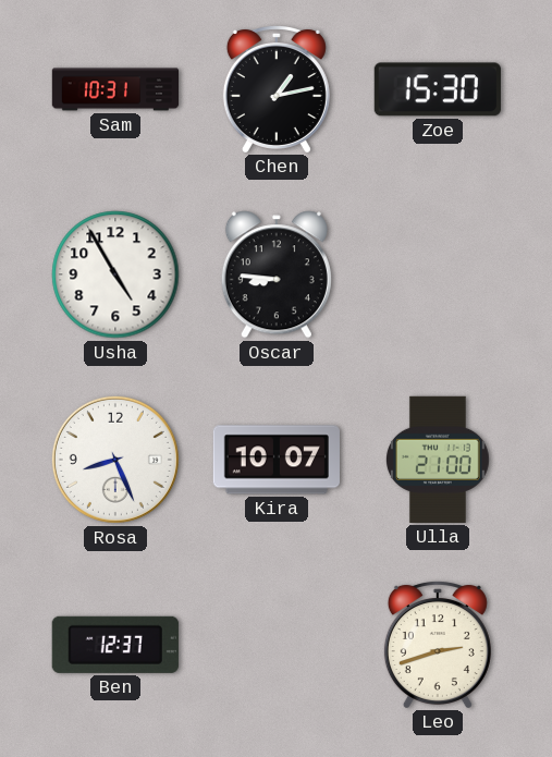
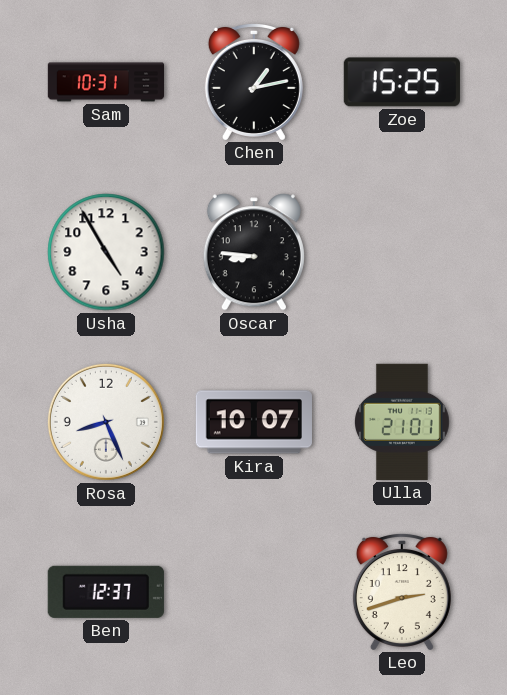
Zoe: 15:30 -> 15:25
Ulla: 21:00 -> 21:01
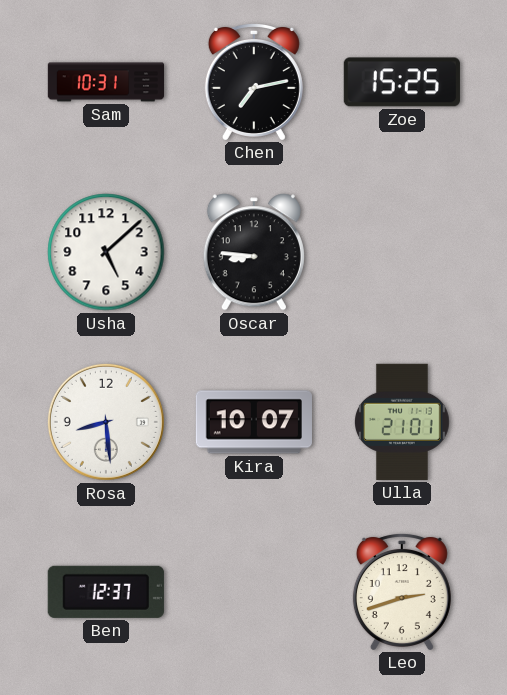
Chen: 1:13 -> 7:13
Usha: 4:55 -> 5:08
Rosa: 8:26 -> 8:29
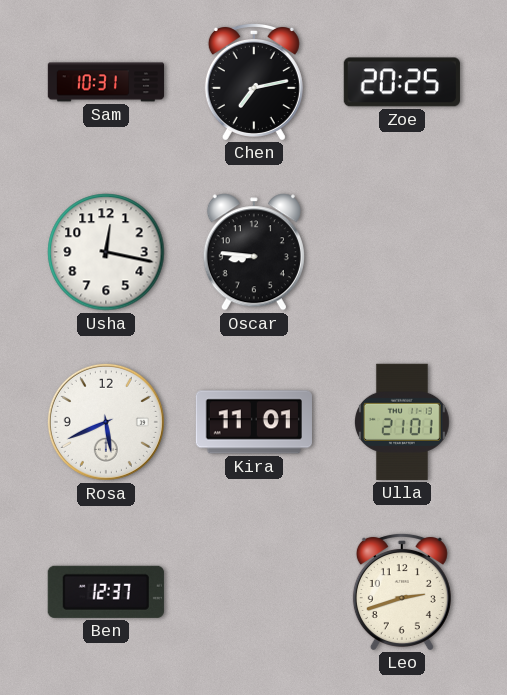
Zoe: 15:25 -> 20:25
Usha: 5:08 -> 12:17
Rosa: 8:29 -> 5:41
Kira: 10:07 -> 11:01
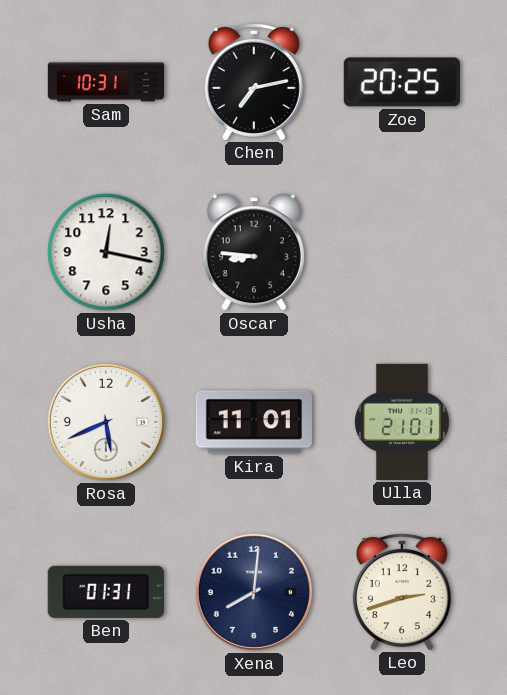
Ben: 12:37 -> 01:31
Xena: none -> 8:01
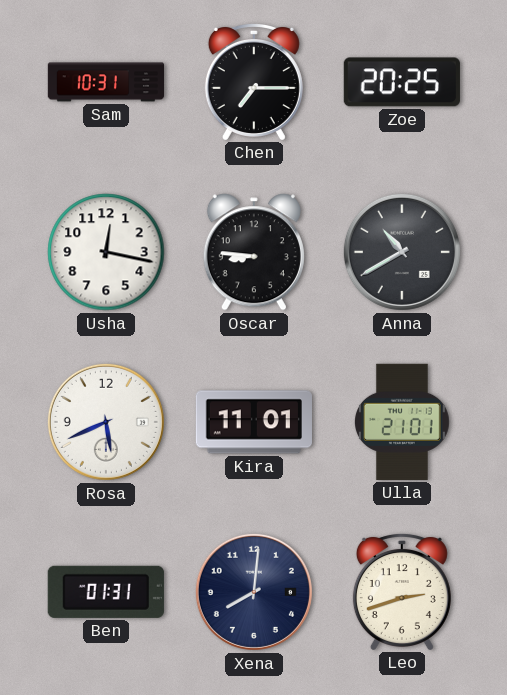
Chen: 7:13 -> 7:15
Anna: none -> 10:40
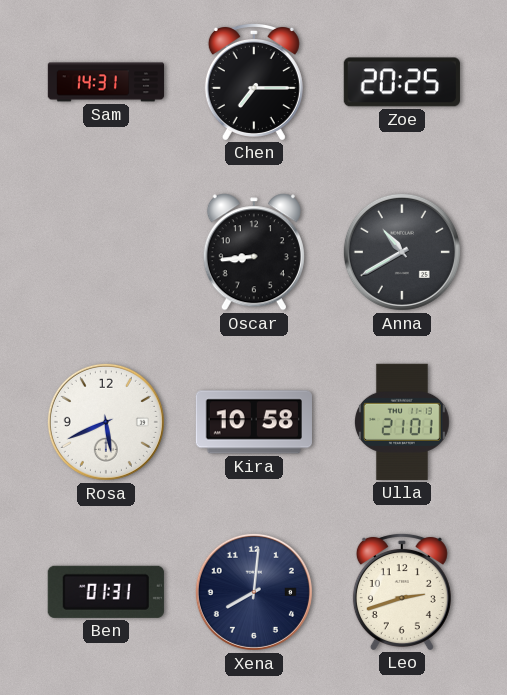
Sam: 10:31 -> 14:31
Usha: 12:17 -> none
Oscar: 8:46 -> 8:44
Kira: 11:01 -> 10:58
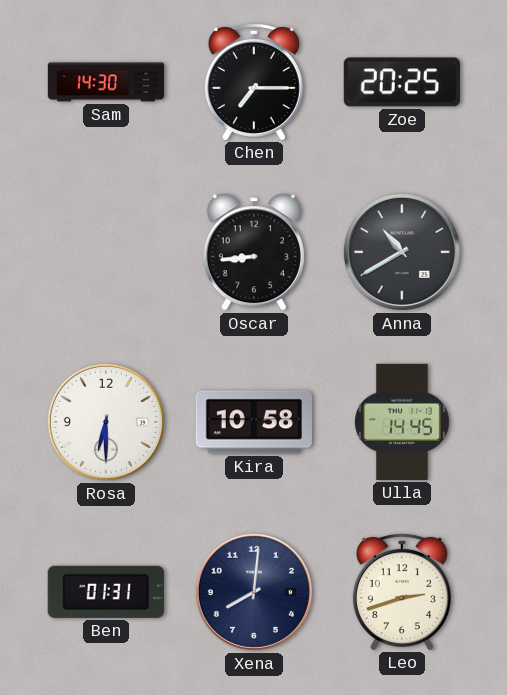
Sam: 14:31 -> 14:30
Rosa: 5:41 -> 6:30
Ulla: 21:01 -> 14:45
